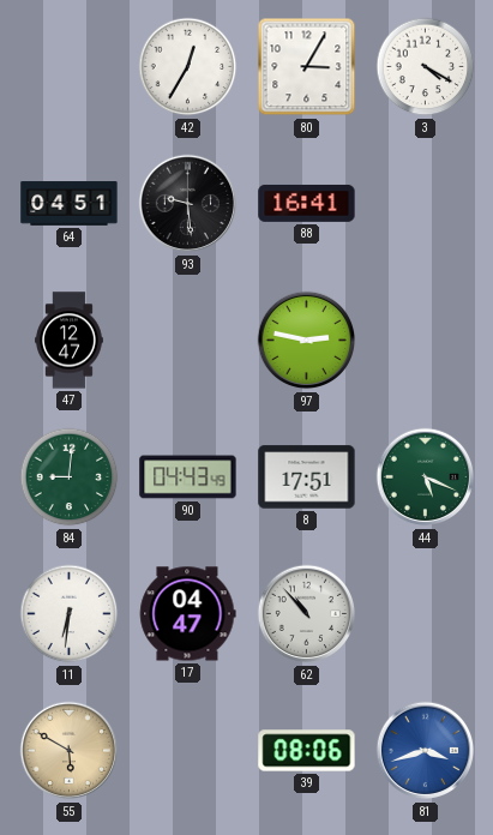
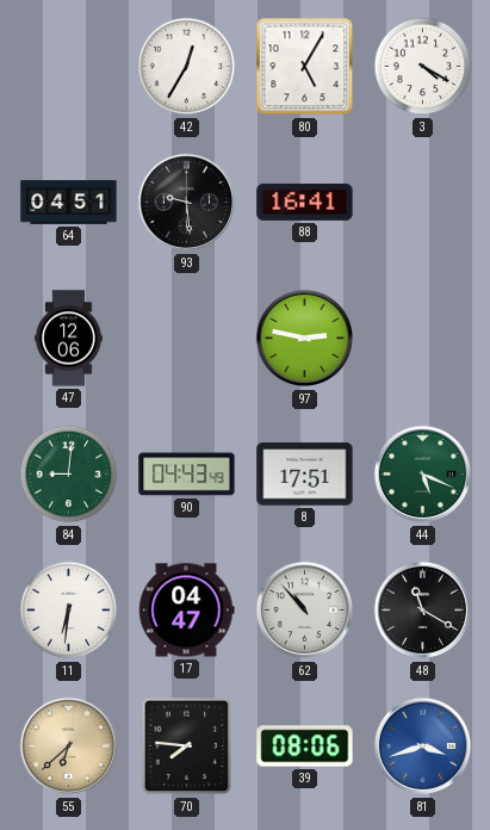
80: 3:05 -> 5:05
47: 12:47 -> 12:06
48: none -> 11:20
55: 5:50 -> 6:38
70: none -> 7:46
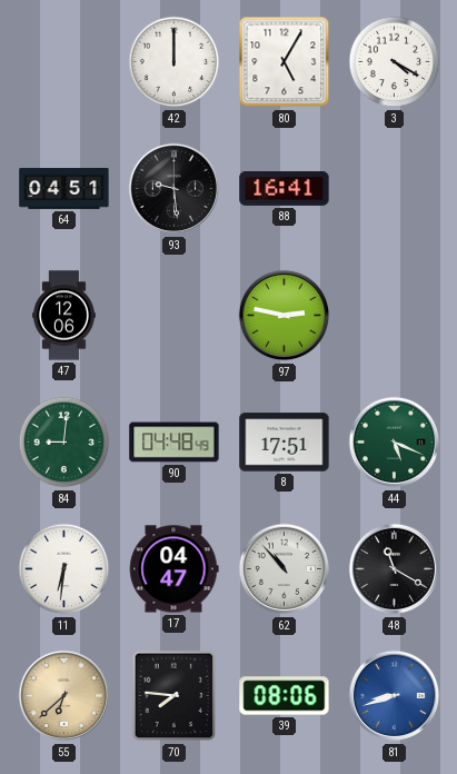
42: 12:35 -> 12:00
90: 04:43 -> 04:48
81: 3:42 -> 8:42
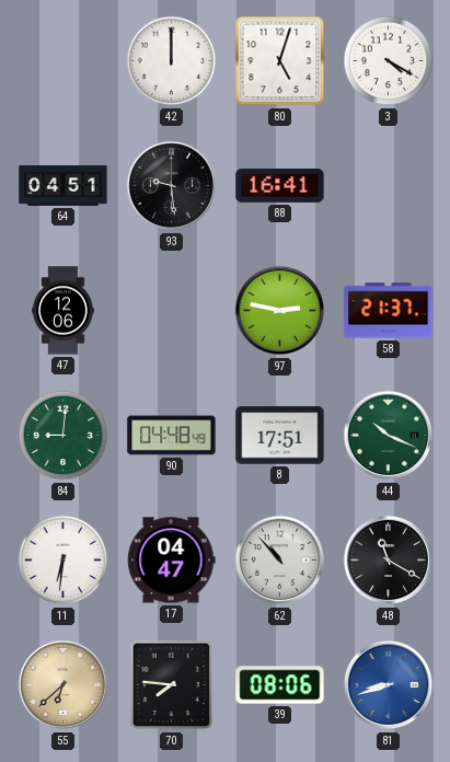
80: 5:05 -> 5:03
58: none -> 21:37
44: 5:19 -> 10:19
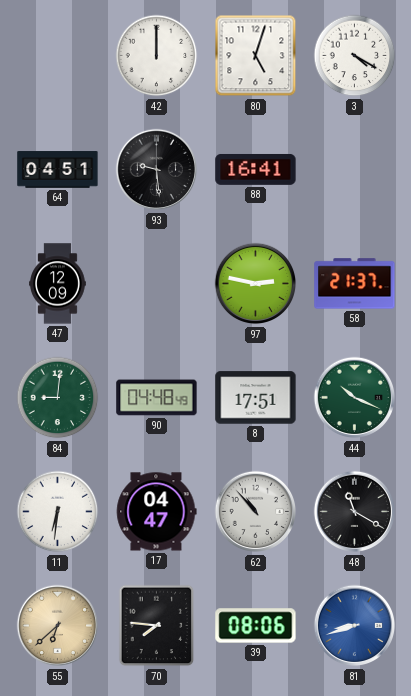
47: 12:06 -> 12:09
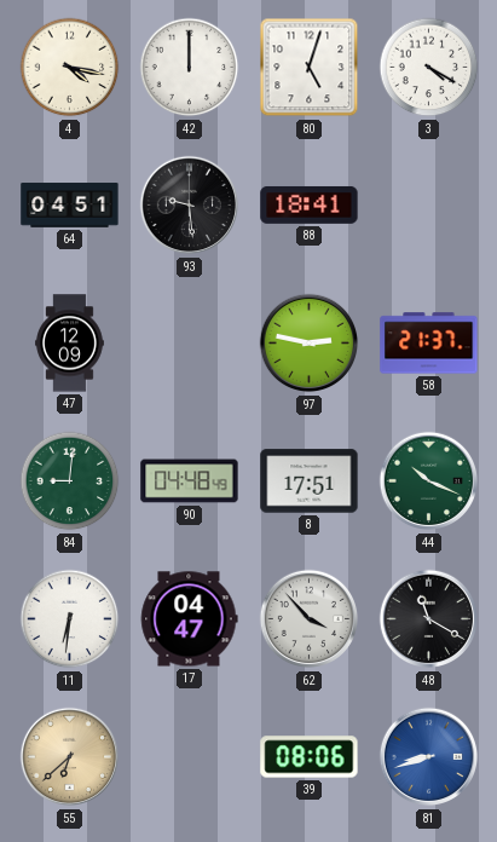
4: none -> 4:17
88: 16:41 -> 18:41
62: 10:53 -> 3:53
70: 7:46 -> none
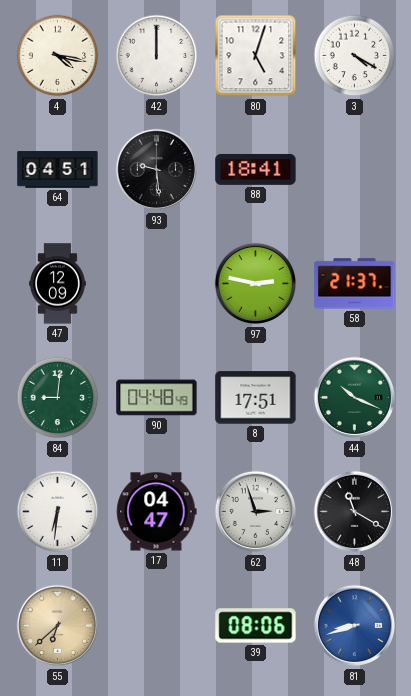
62: 3:53 -> 2:57
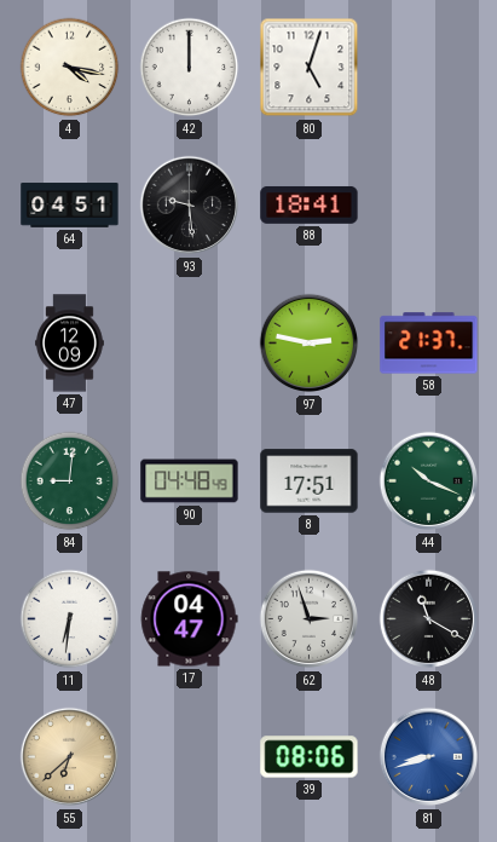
3: 4:20 -> none
